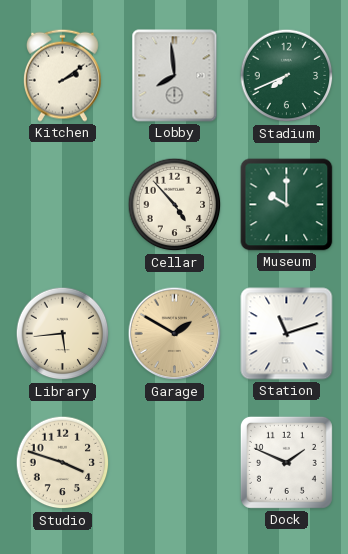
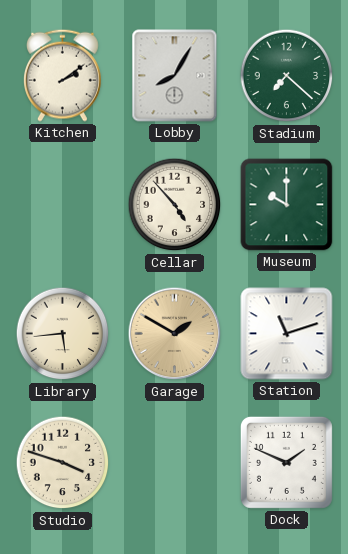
Lobby: 7:59 -> 8:05
Stadium: 7:41 -> 7:22
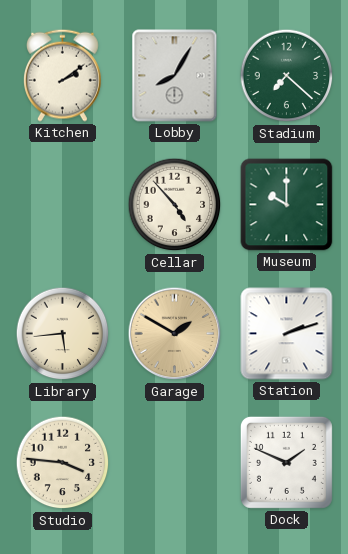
Station: 11:12 -> 2:12
Studio: 3:48 -> 3:46
